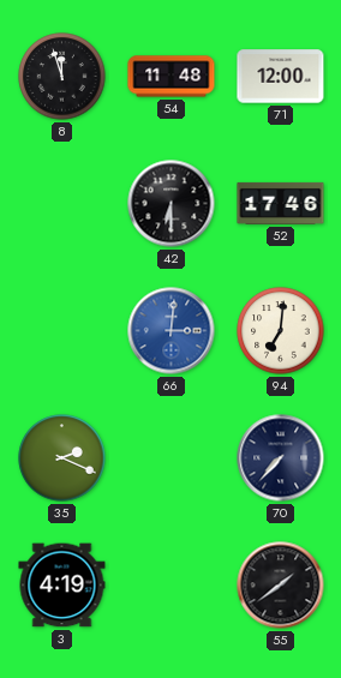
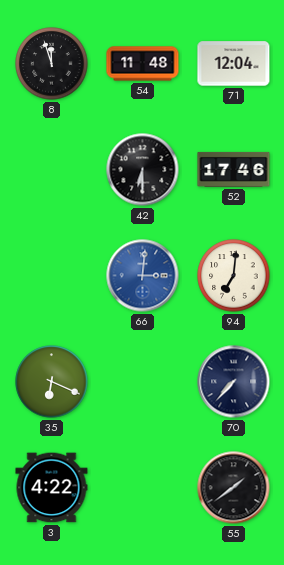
71: 12:00 -> 12:04
35: 2:19 -> 6:19
3: 4:19 -> 4:22
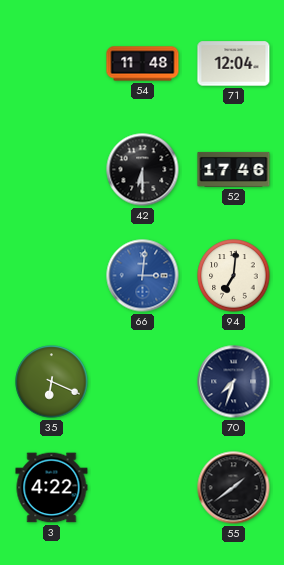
8: 11:57 -> none
70: 7:37 -> 7:33
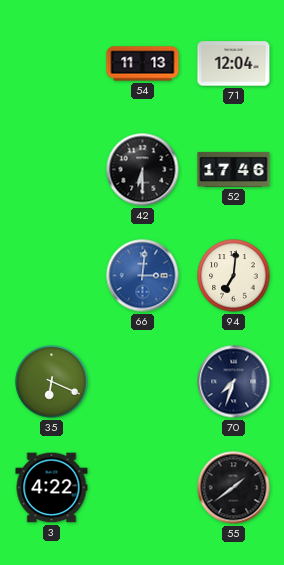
54: 11:48 -> 11:13
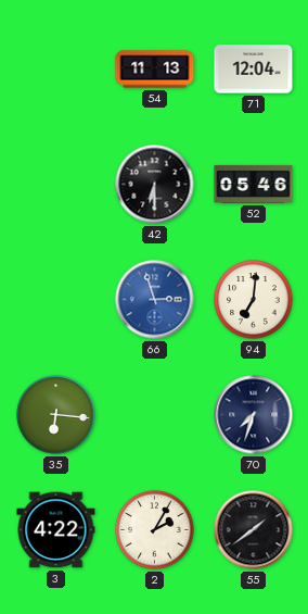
52: 17:46 -> 05:46
66: 3:01 -> 2:57
35: 6:19 -> 6:16
2: none -> 2:05
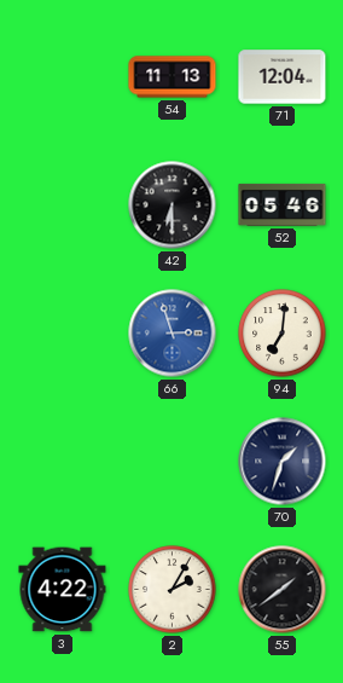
35: 6:16 -> none
70: 7:33 -> 1:33
